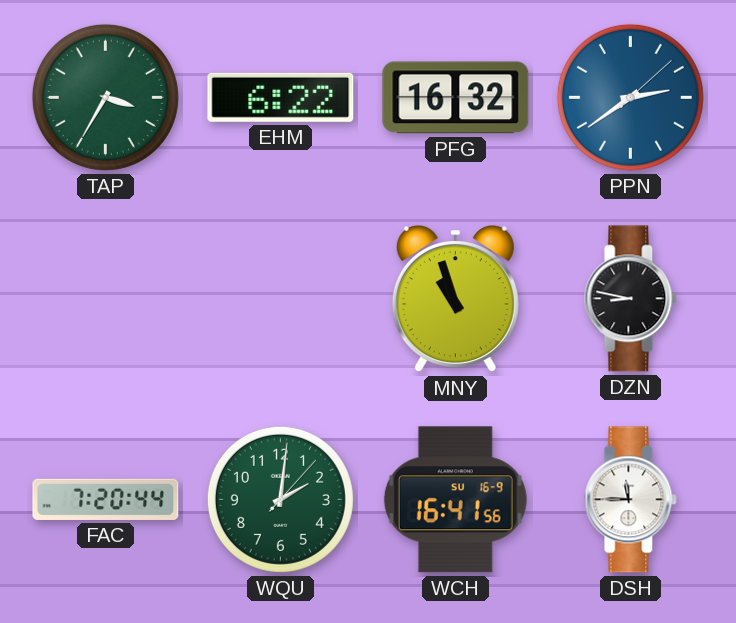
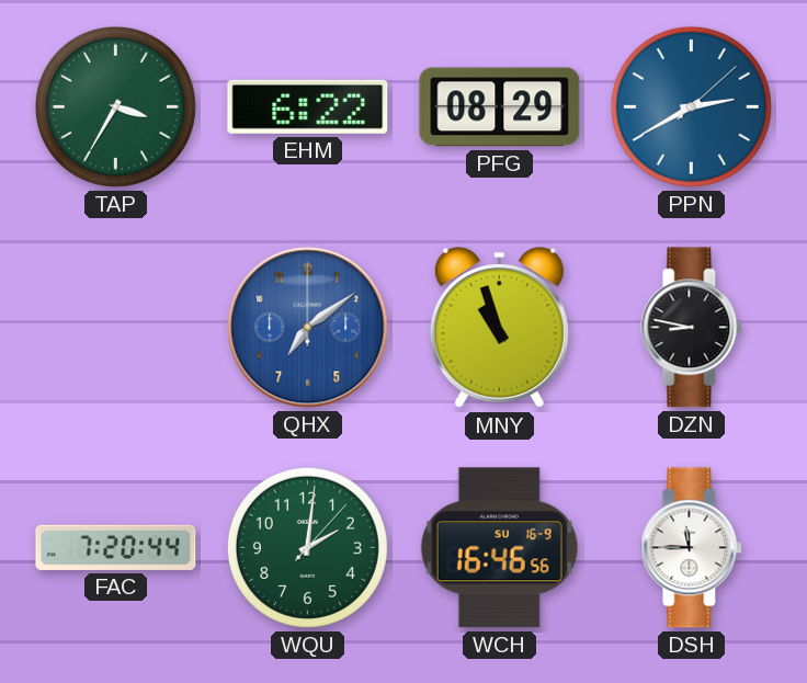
PFG: 16:32 -> 08:29
PPN: 2:39 -> 2:40
QHX: none -> 7:09
WCH: 16:41 -> 16:46
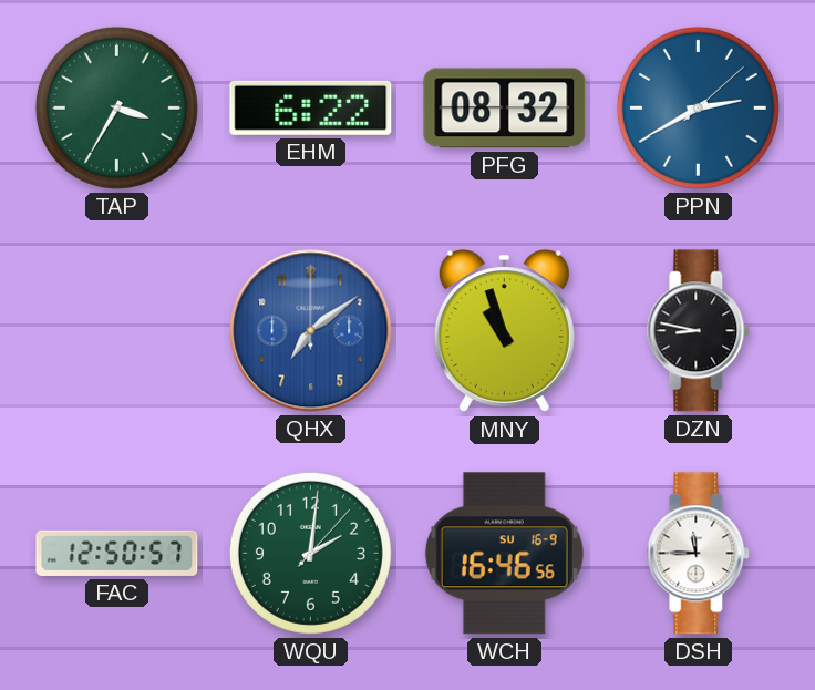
PFG: 08:29 -> 08:32
FAC: 7:20 -> 12:50
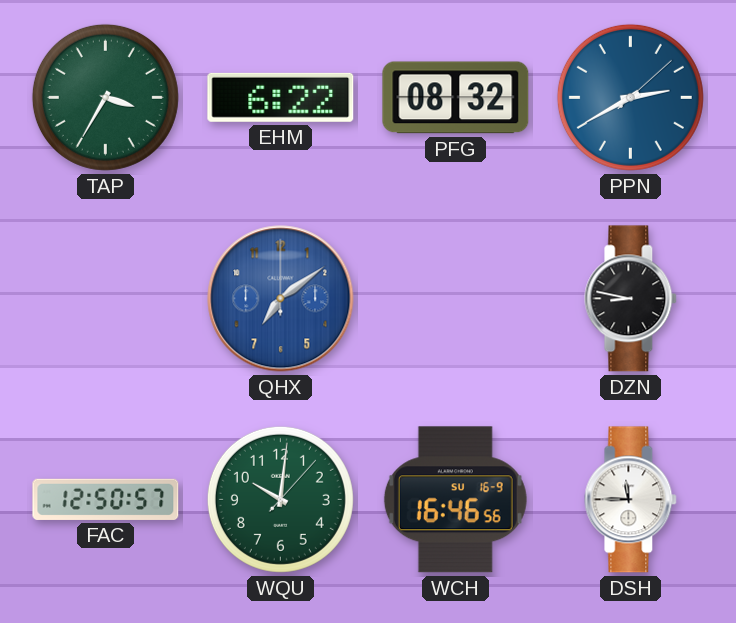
MNY: 10:57 -> none
WQU: 2:01 -> 10:01
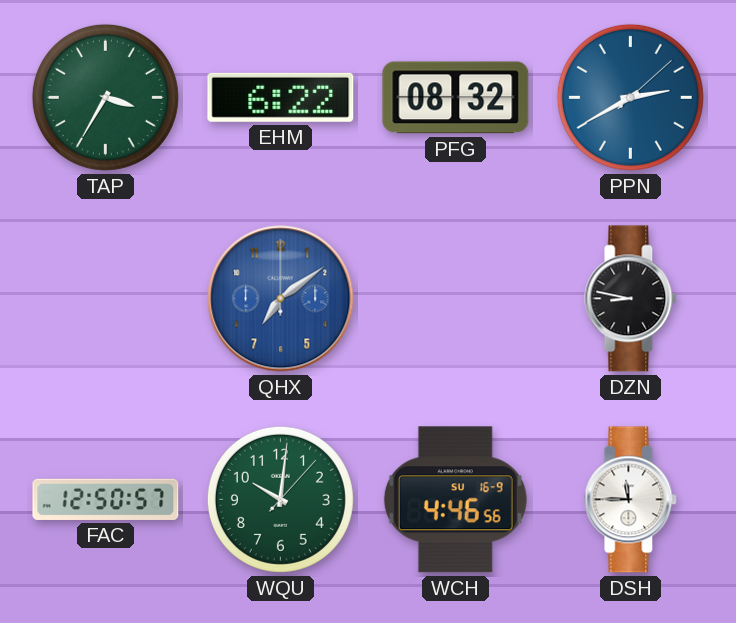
WCH: 16:46 -> 4:46
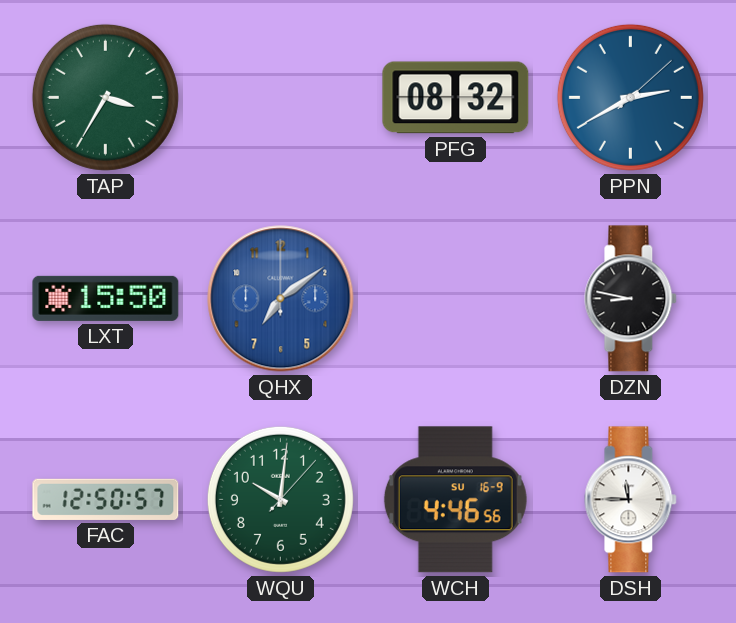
EHM: 6:22 -> none
LXT: none -> 15:50
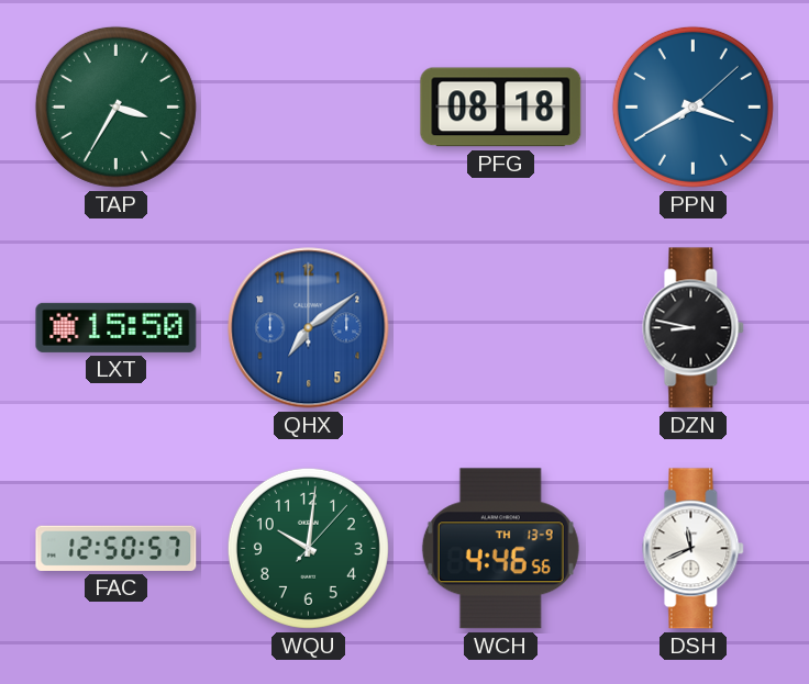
PFG: 08:32 -> 08:18
PPN: 2:40 -> 3:40
WCH date: SU 16-9 -> TH 13-9
DSH: 11:45 -> 11:41
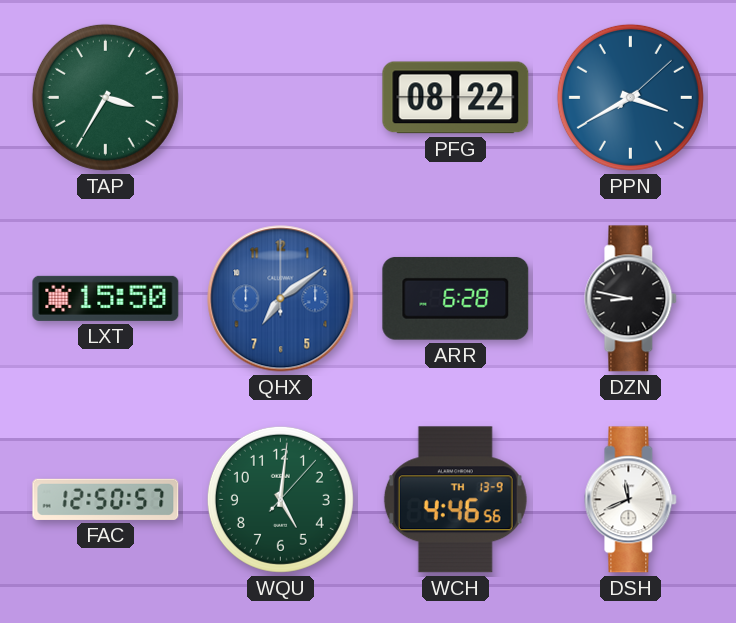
PFG: 08:18 -> 08:22
ARR: none -> 6:28
WQU: 10:01 -> 5:01
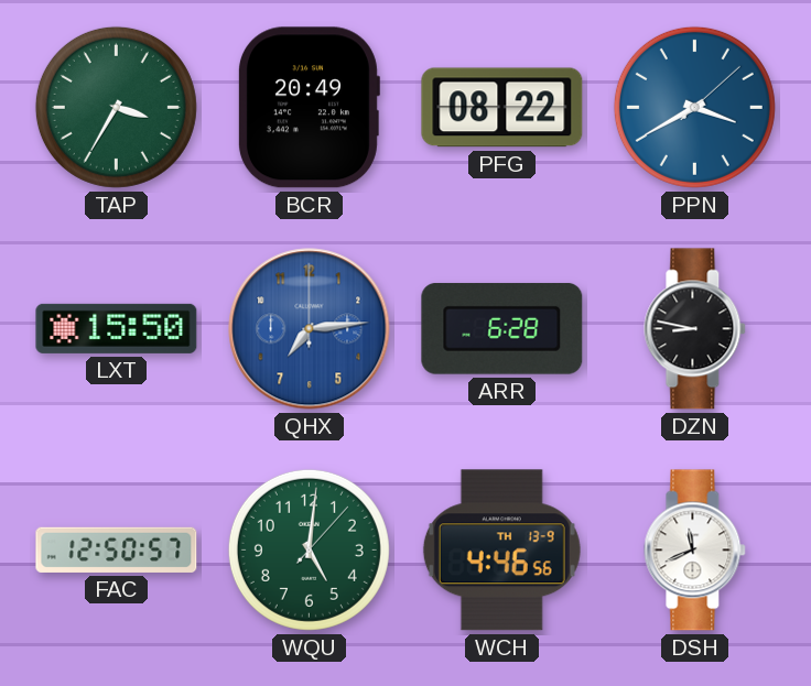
BCR: none -> 20:49
QHX: 7:09 -> 7:14
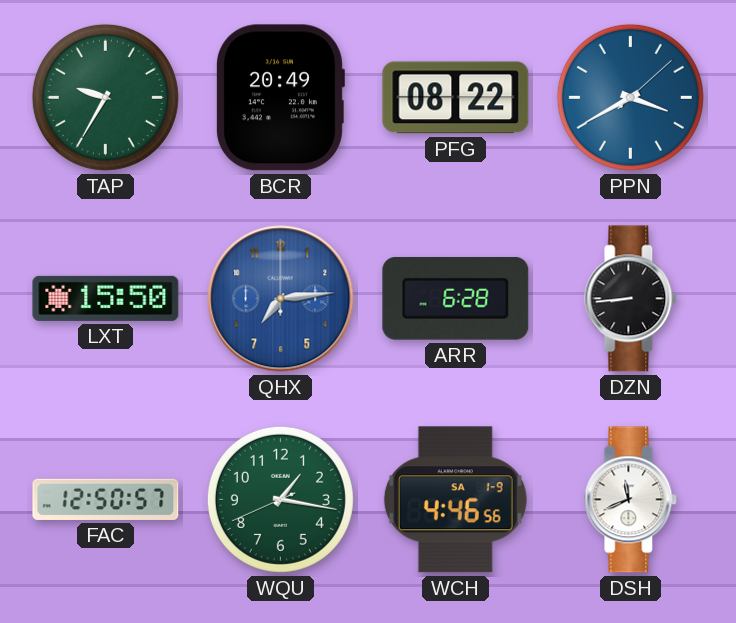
TAP: 3:35 -> 9:35
DZN: 8:47 -> 8:44
WQU: 5:01 -> 1:16
WCH date: TH 13-9 -> SA 1-9
